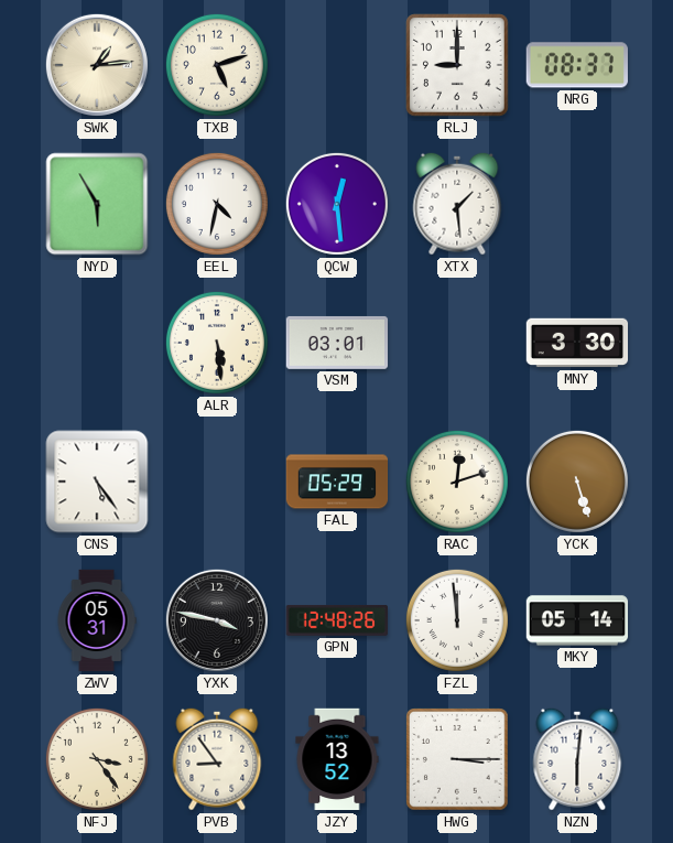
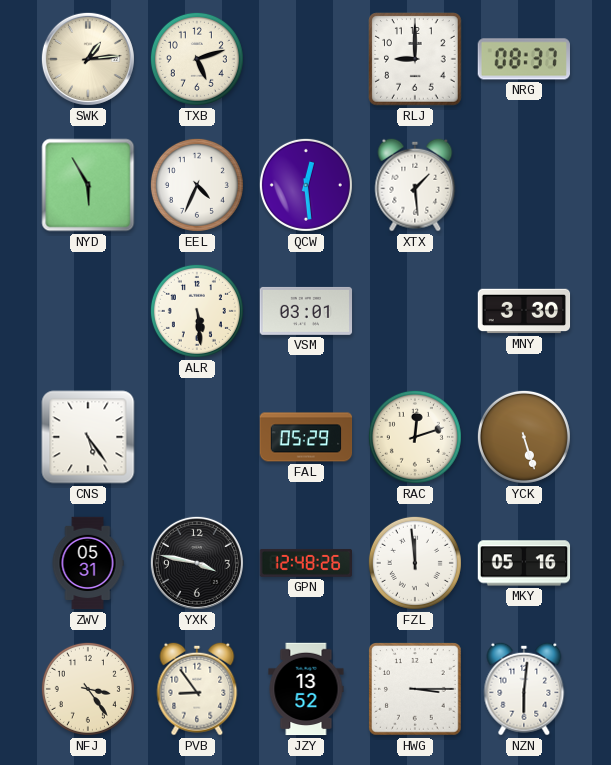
EEL: 4:32 -> 4:34
MKY: 05:14 -> 05:16
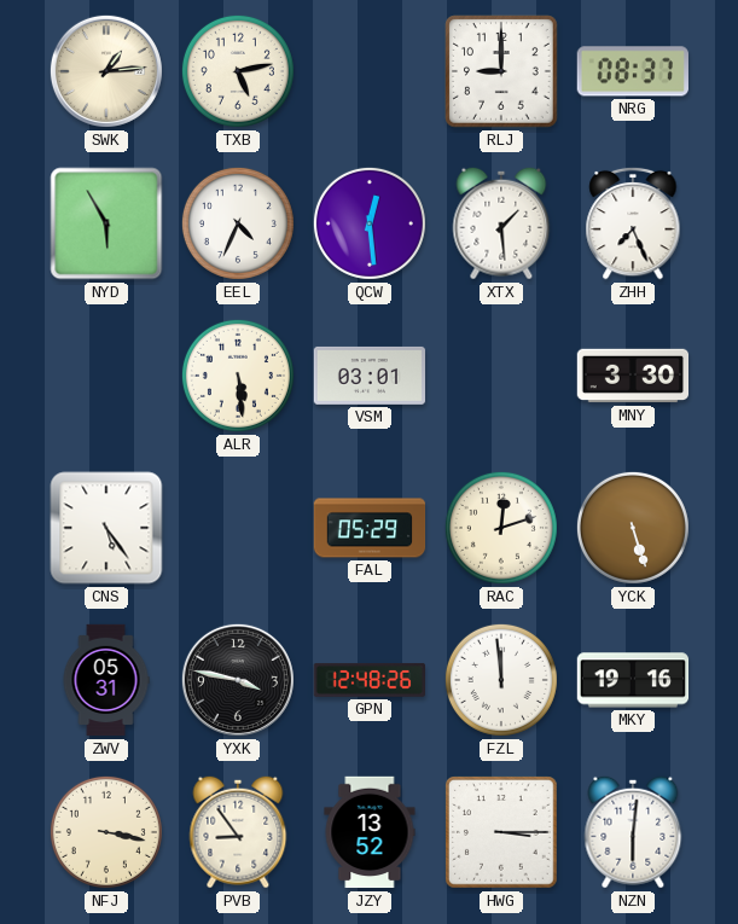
TXB: 5:12 -> 5:13
ZHH: none -> 7:26
MKY: 05:16 -> 19:16
NFJ: 3:24 -> 3:17
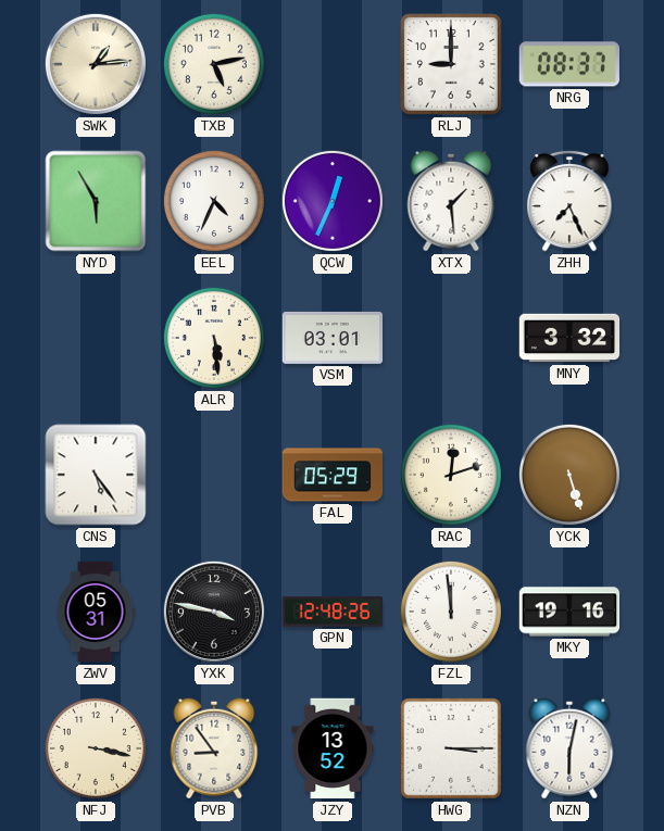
QCW: 12:29 -> 12:34
MNY: 3:30 -> 3:32
NZN: 6:01 -> 6:02
